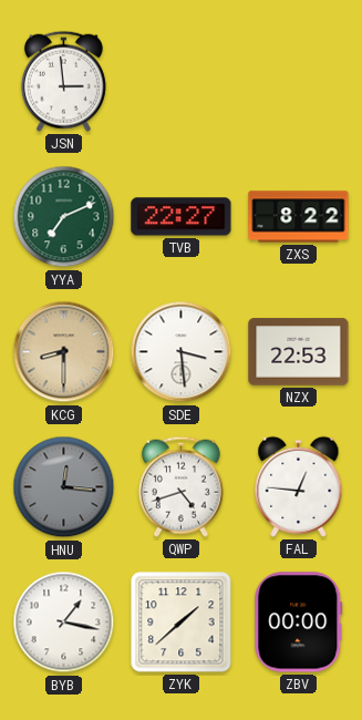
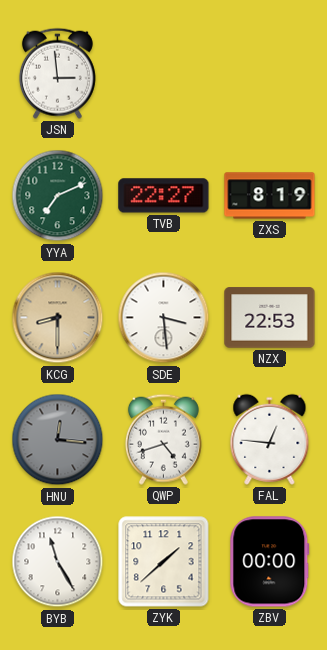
ZXS: 8:22 -> 8:19
BYB: 1:17 -> 11:25
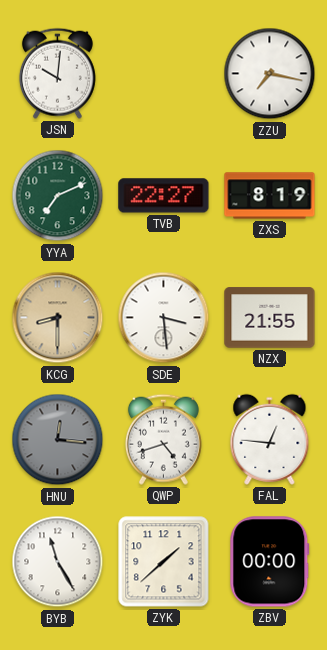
JSN: 2:59 -> 10:01
ZZU: none -> 7:17
NZX: 22:53 -> 21:55
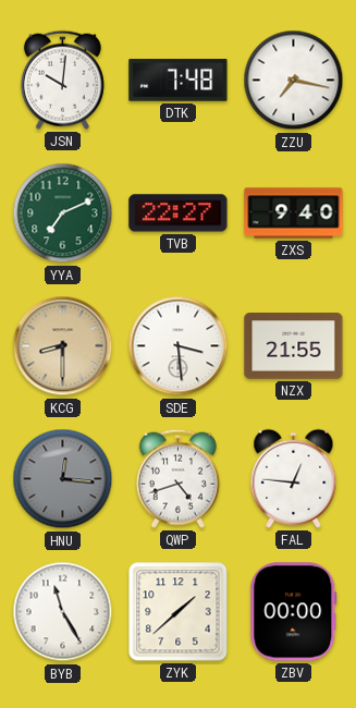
DTK: none -> 7:48
ZXS: 8:19 -> 9:40
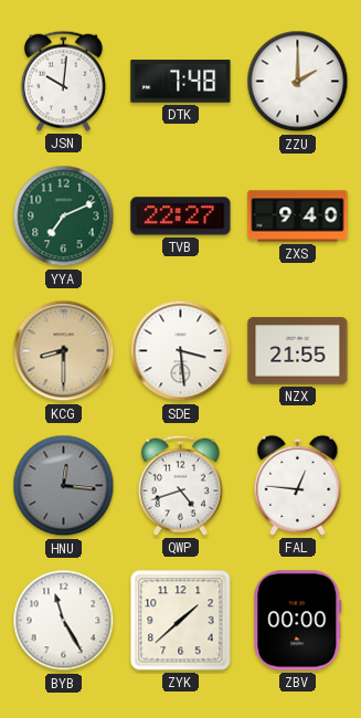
ZZU: 7:17 -> 2:00
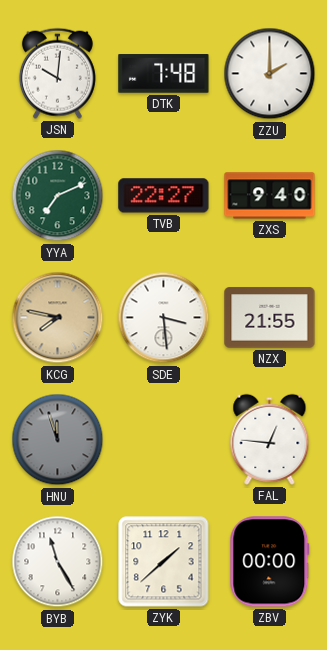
KCG: 8:30 -> 7:47
HNU: 12:16 -> 11:57
QWP: 4:42 -> none
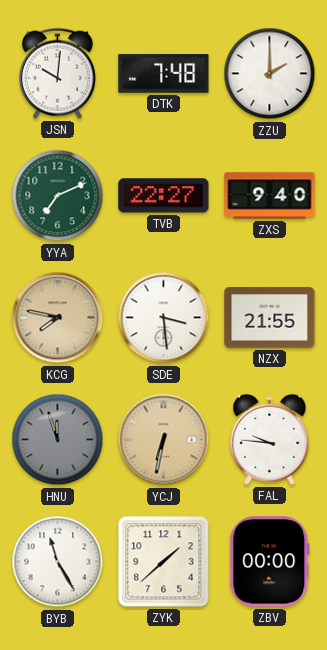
YCJ: none -> 6:32
FAL: 12:46 -> 9:46
